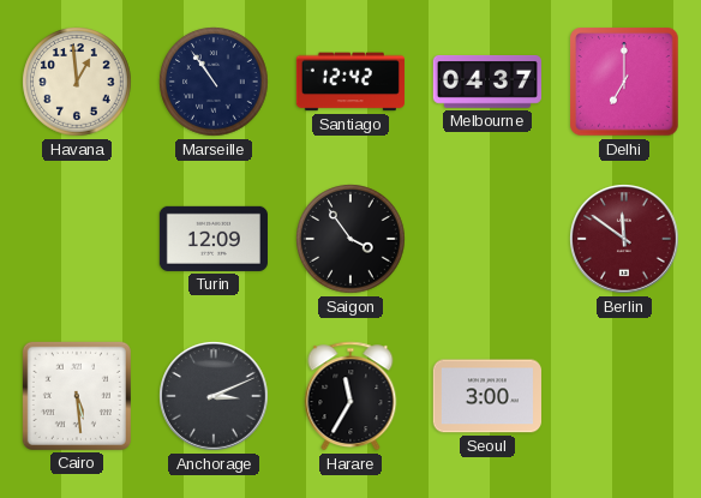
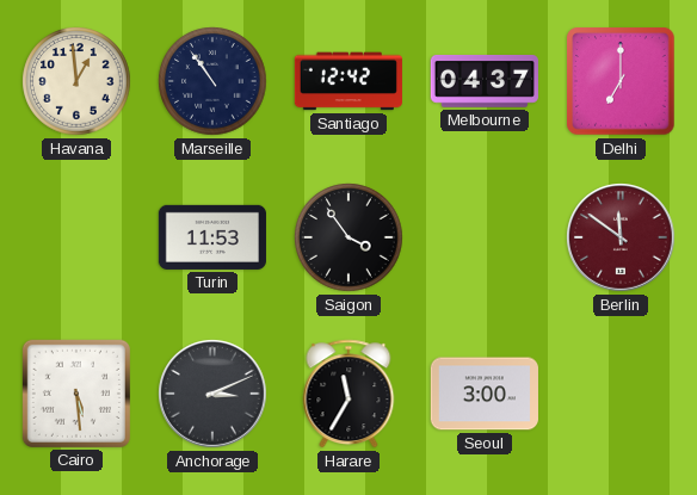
Turin: 12:09 -> 11:53
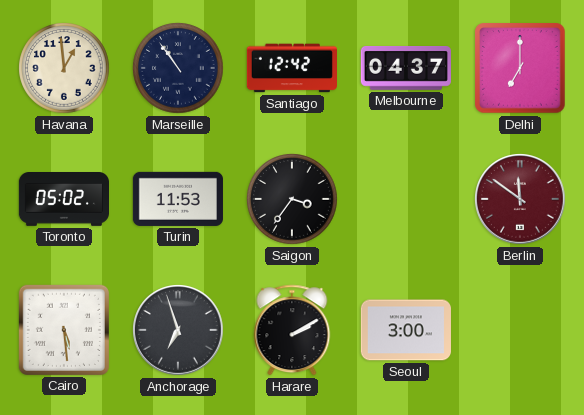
Toronto: none -> 05:02
Saigon: 3:54 -> 3:36
Anchorage: 3:11 -> 6:57
Harare: 11:35 -> 2:10
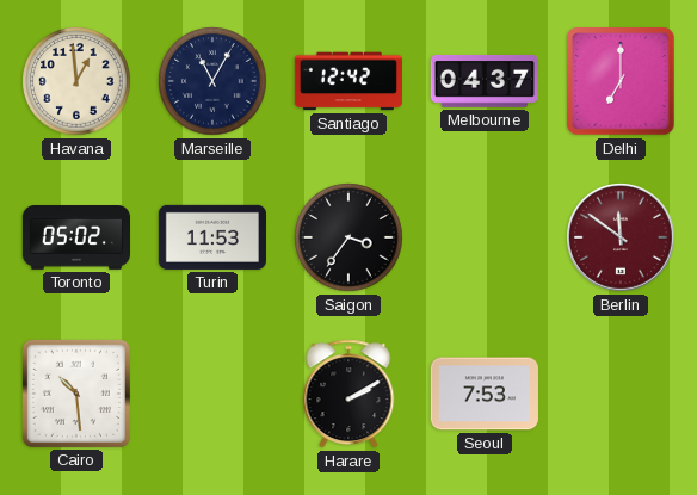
Marseille: 10:54 -> 11:05
Cairo: 5:29 -> 10:29
Anchorage: 6:57 -> none
Seoul: 3:00 -> 7:53
